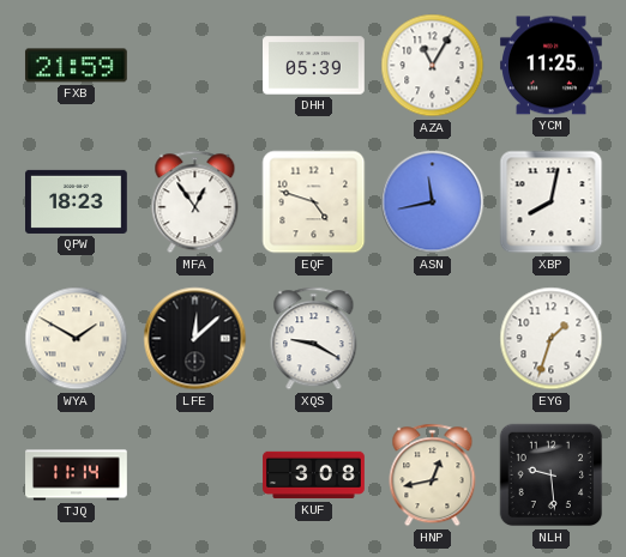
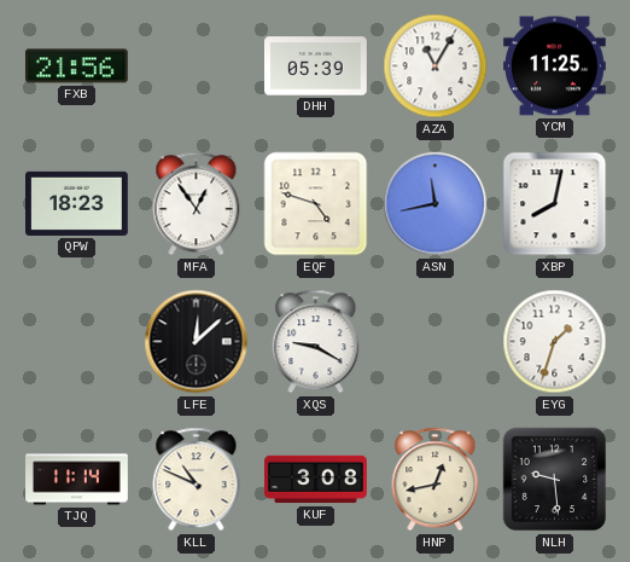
FXB: 21:59 -> 21:56
WYA: 1:50 -> none
KLL: none -> 10:49
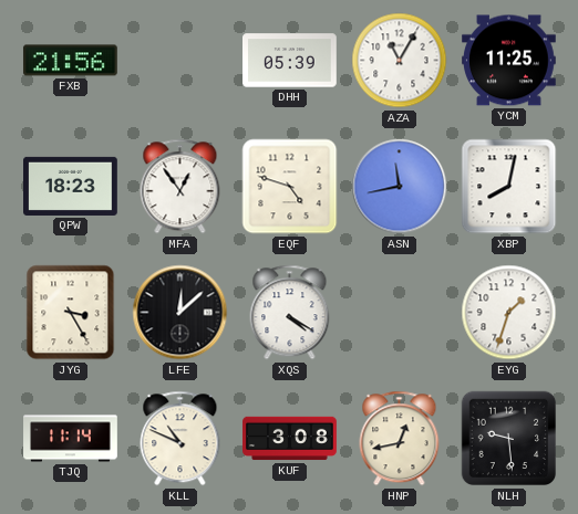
JYG: none -> 3:25
XQS: 9:20 -> 4:20
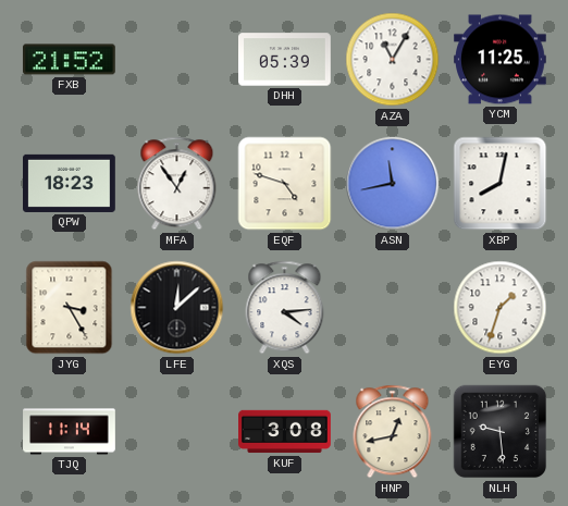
FXB: 21:56 -> 21:52
XQS: 4:20 -> 4:14
KLL: 10:49 -> none
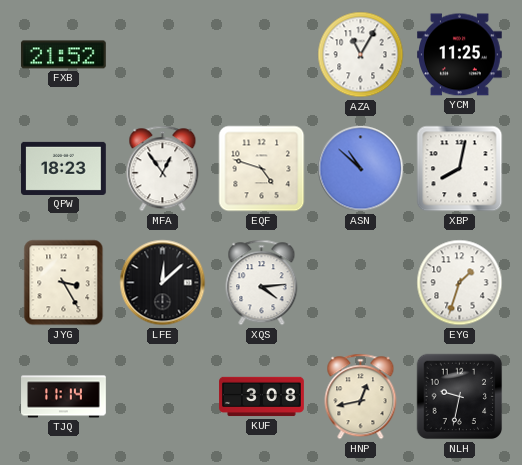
DHH: 05:39 -> none
ASN: 11:43 -> 10:52
NLH: 9:29 -> 9:32
